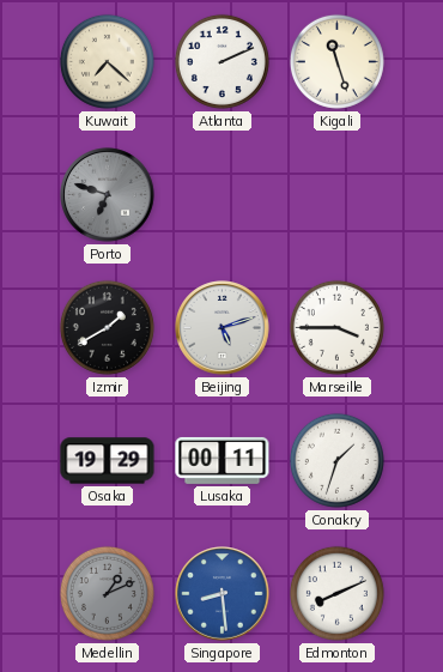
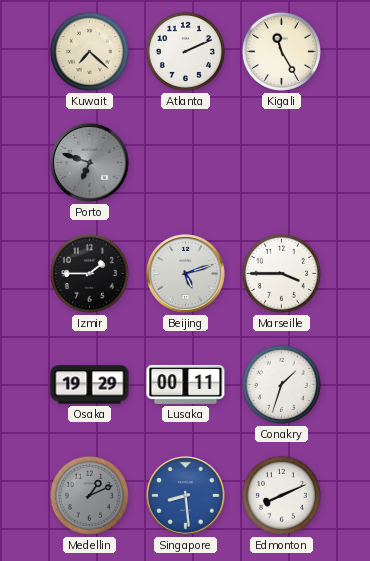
Kigali: 11:27 -> 11:25
Izmir: 1:40 -> 1:45
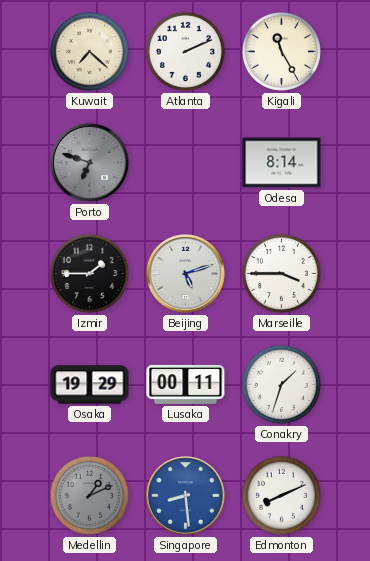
Odesa: none -> 8:14
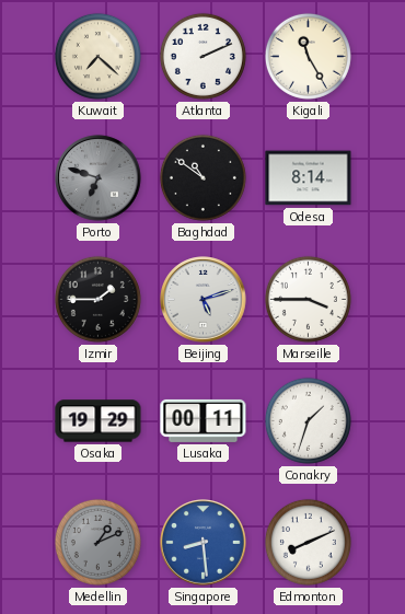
Baghdad: none -> 10:51
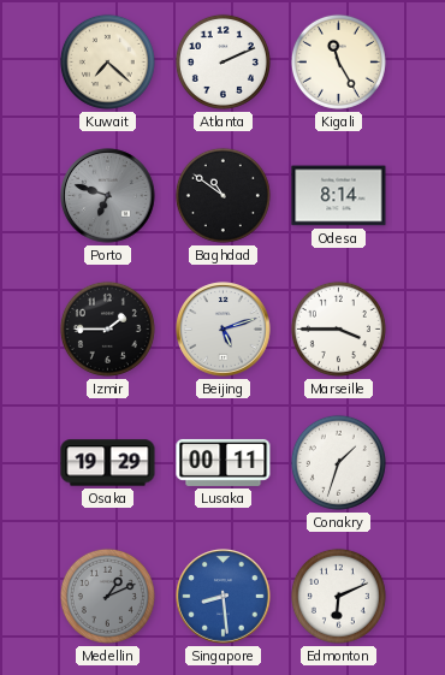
Edmonton: 8:11 -> 6:11
